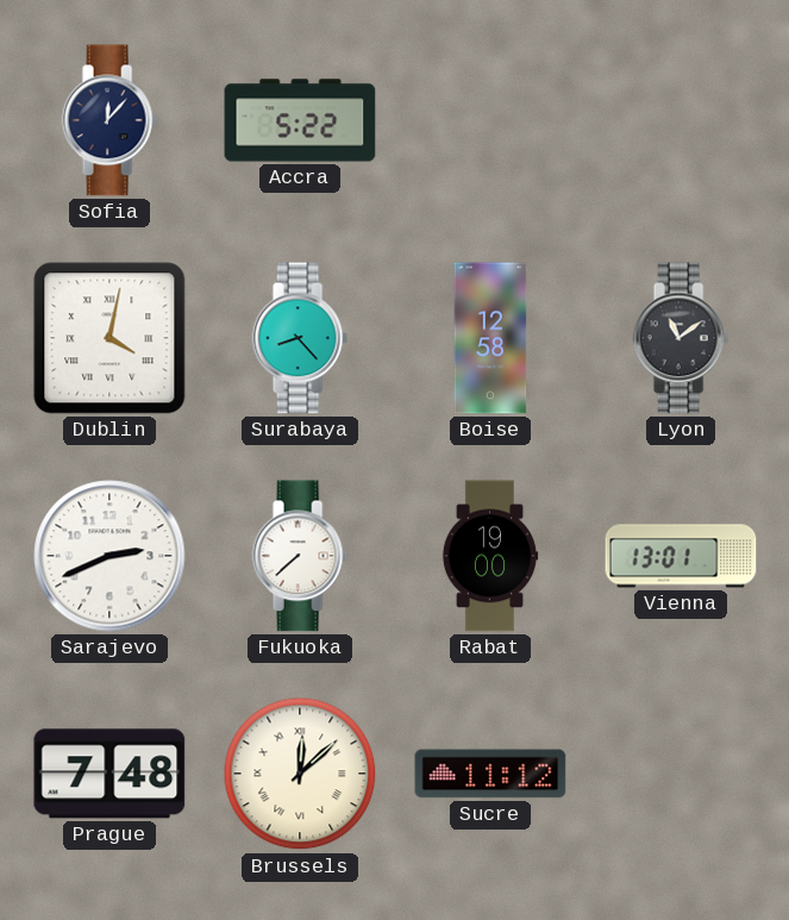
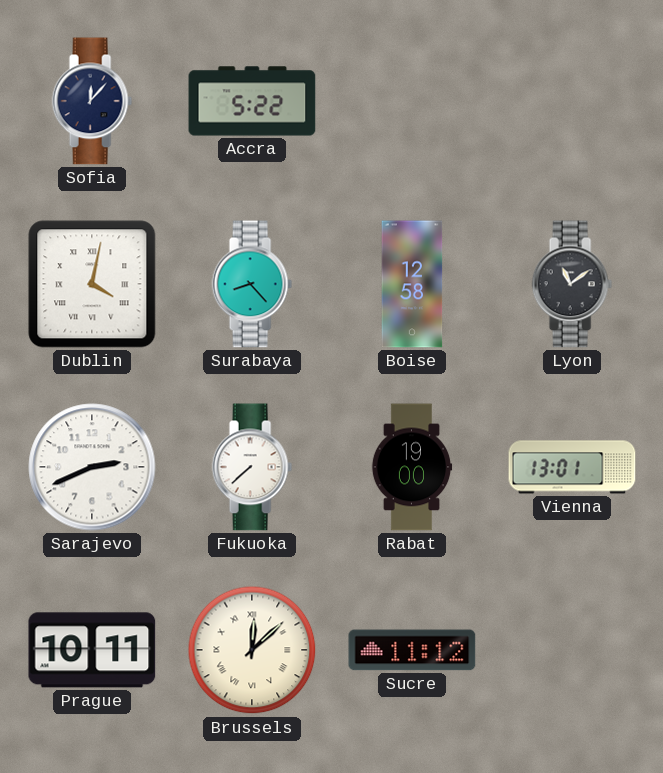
Prague: 7:48 -> 10:11
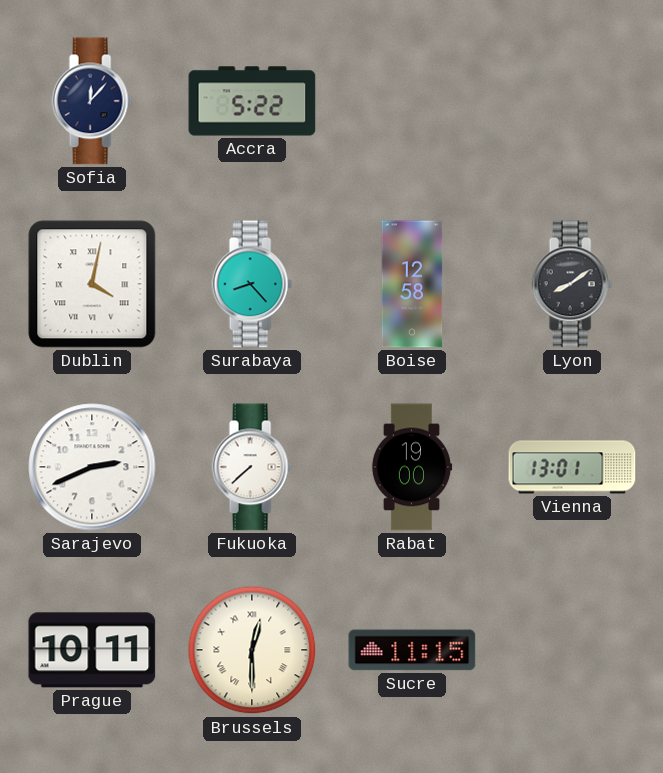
Lyon: 11:09 -> 8:09
Brussels: 12:08 -> 12:30
Sucre: 11:12 -> 11:15
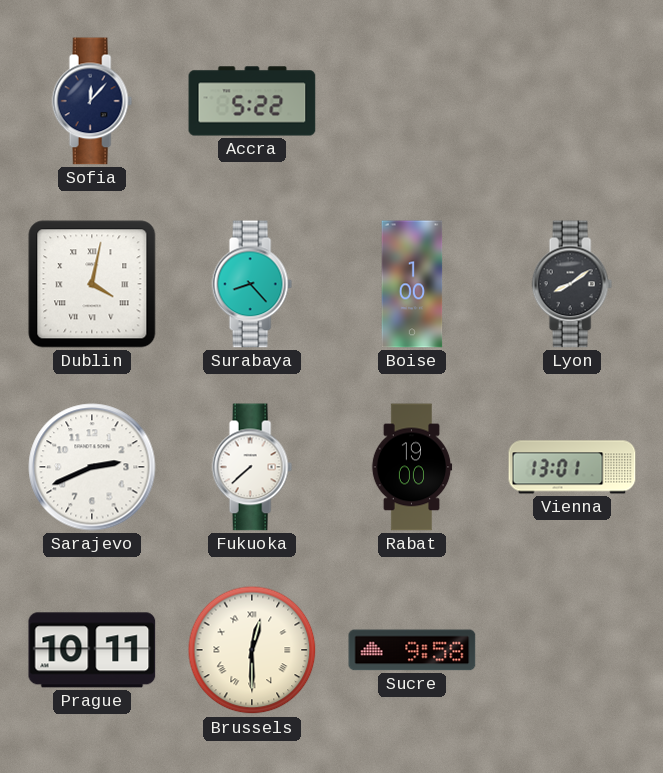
Boise: 12:58 -> 1:00
Sucre: 11:15 -> 9:58
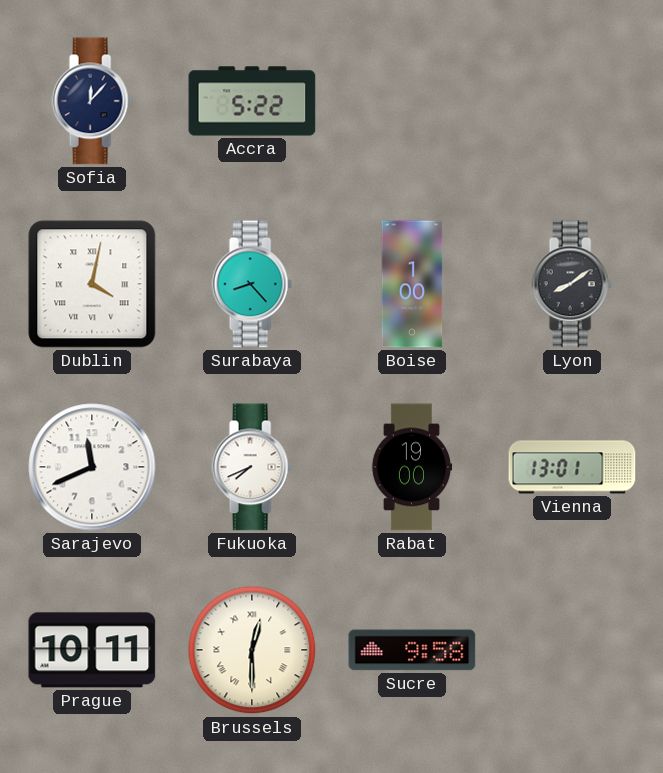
Sarajevo: 2:41 -> 11:41
Fukuoka: 7:38 -> 7:41
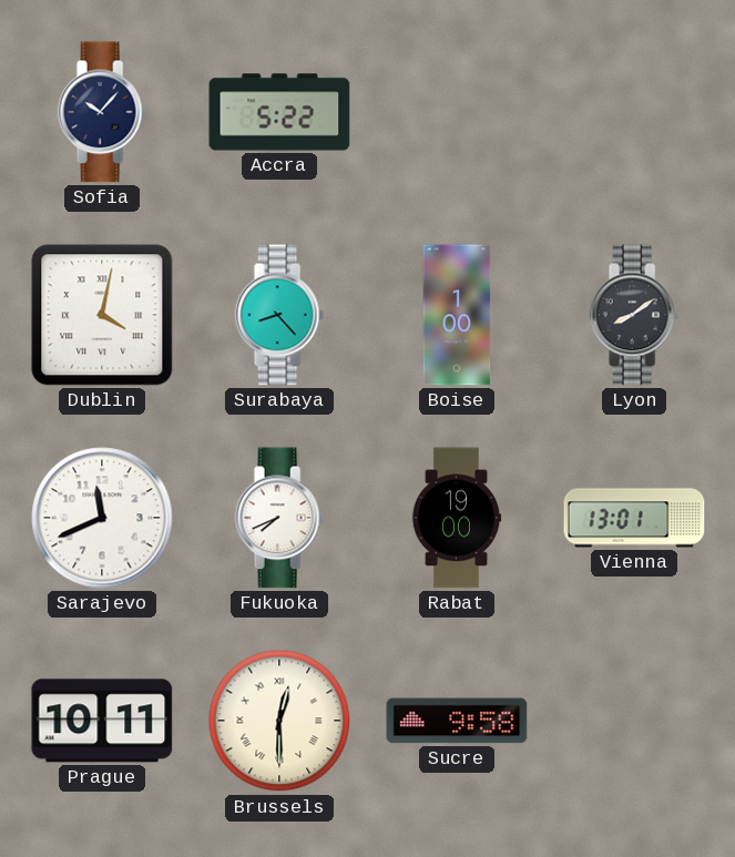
Sofia: 12:07 -> 10:07
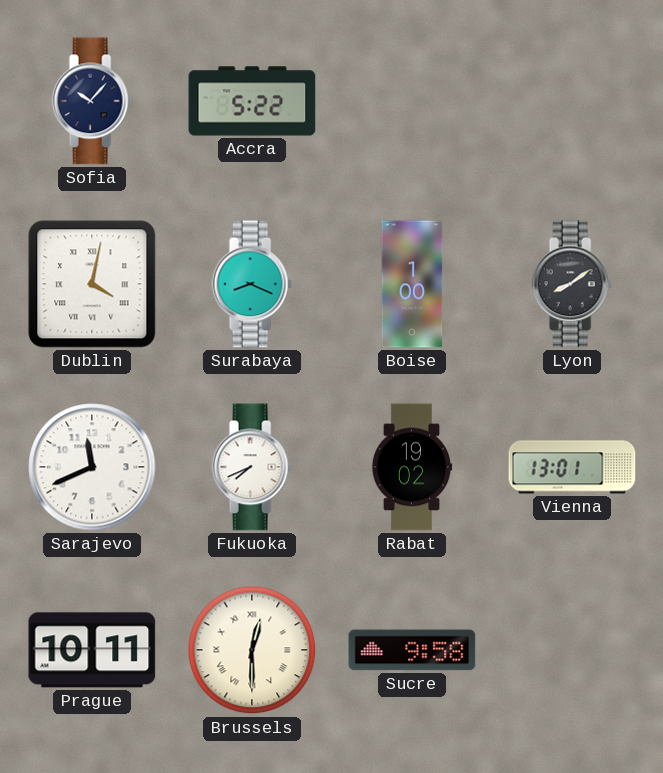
Surabaya: 8:23 -> 8:19
Rabat: 19:00 -> 19:02
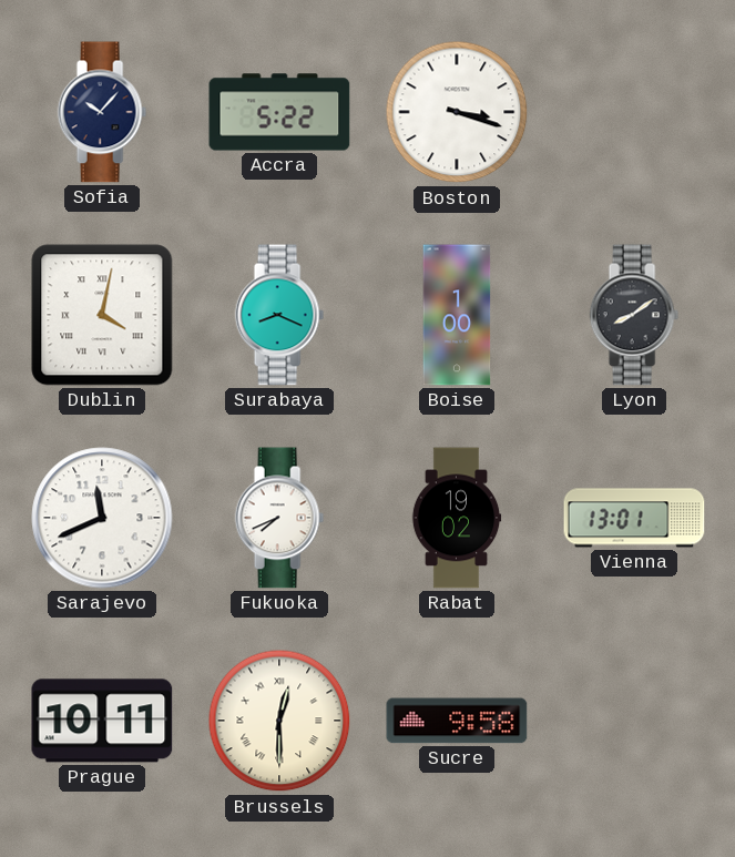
Boston: none -> 3:18
